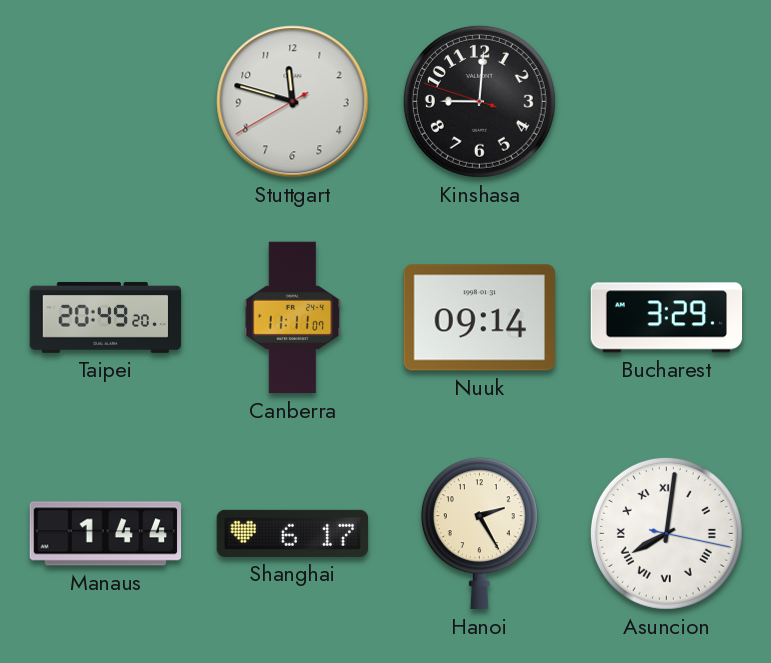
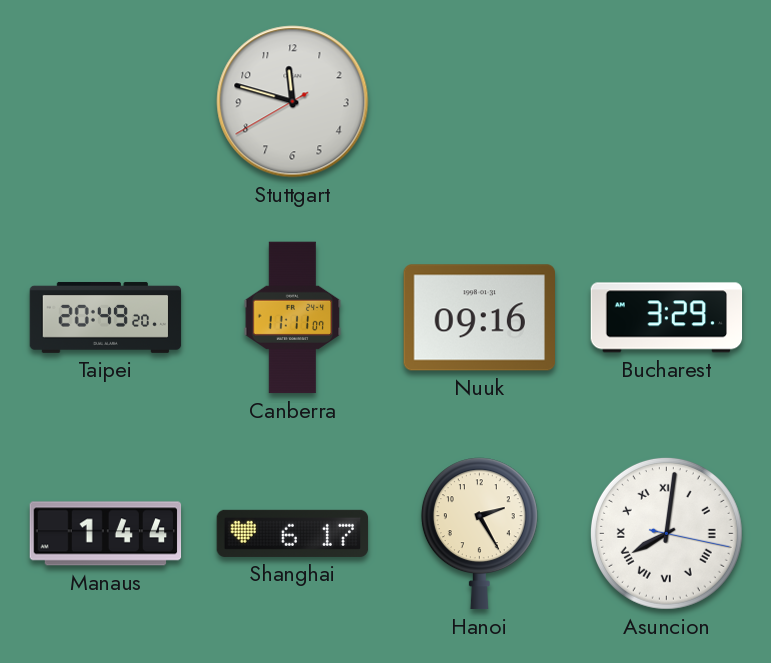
Kinshasa: 9:00 -> none
Nuuk: 09:14 -> 09:16
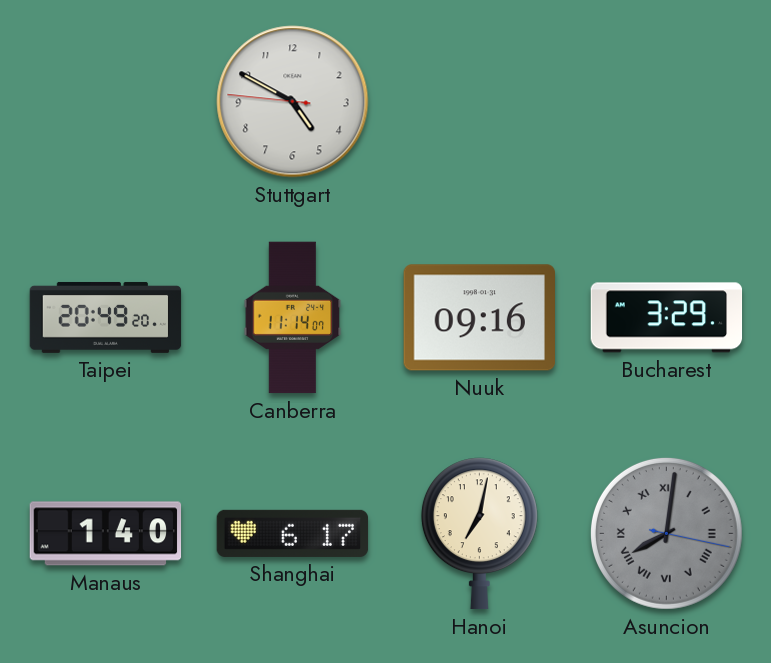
Stuttgart: 11:47 -> 4:49
Canberra: 11:11 -> 11:14
Manaus: 1:44 -> 1:40
Hanoi: 2:25 -> 7:02
Asuncion dial: white -> grey
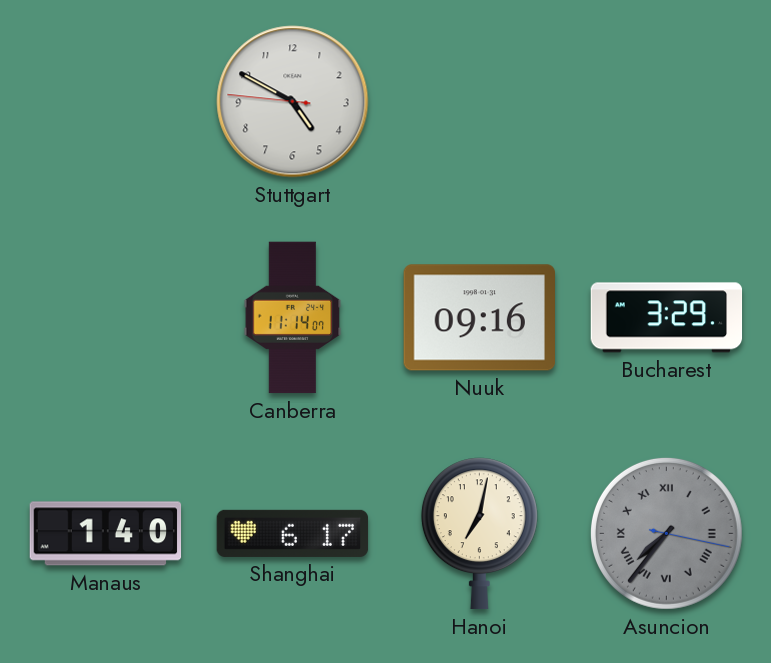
Taipei: 20:49 -> none
Asuncion: 8:01 -> 7:36
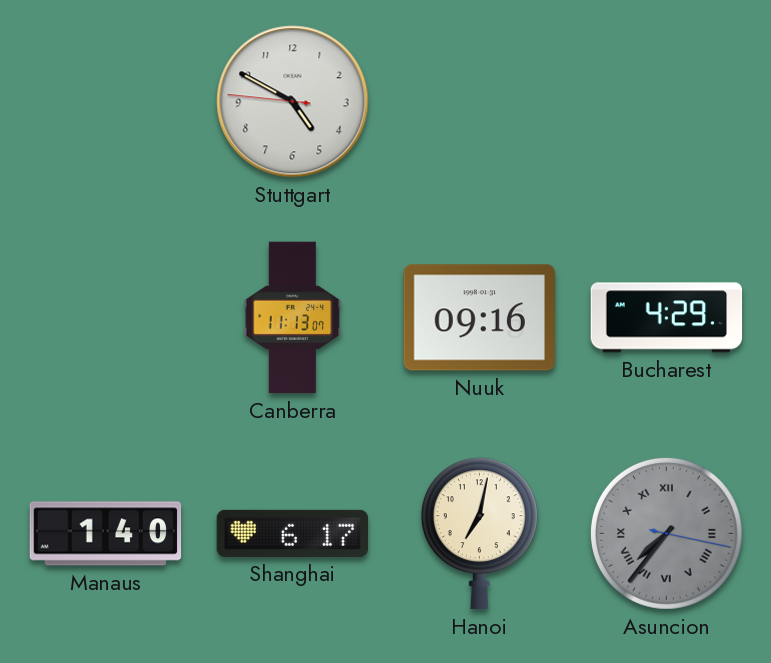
Canberra: 11:14 -> 11:13
Bucharest: 3:29 -> 4:29
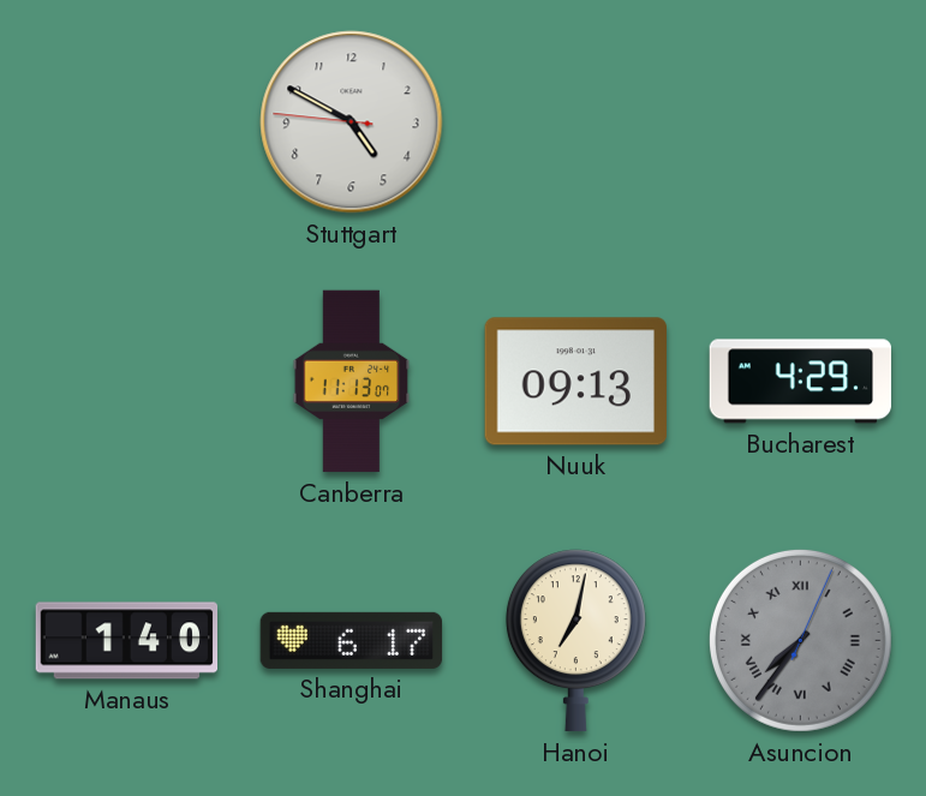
Nuuk: 09:16 -> 09:13
Asuncion: 7:36:17 -> 7:36:04
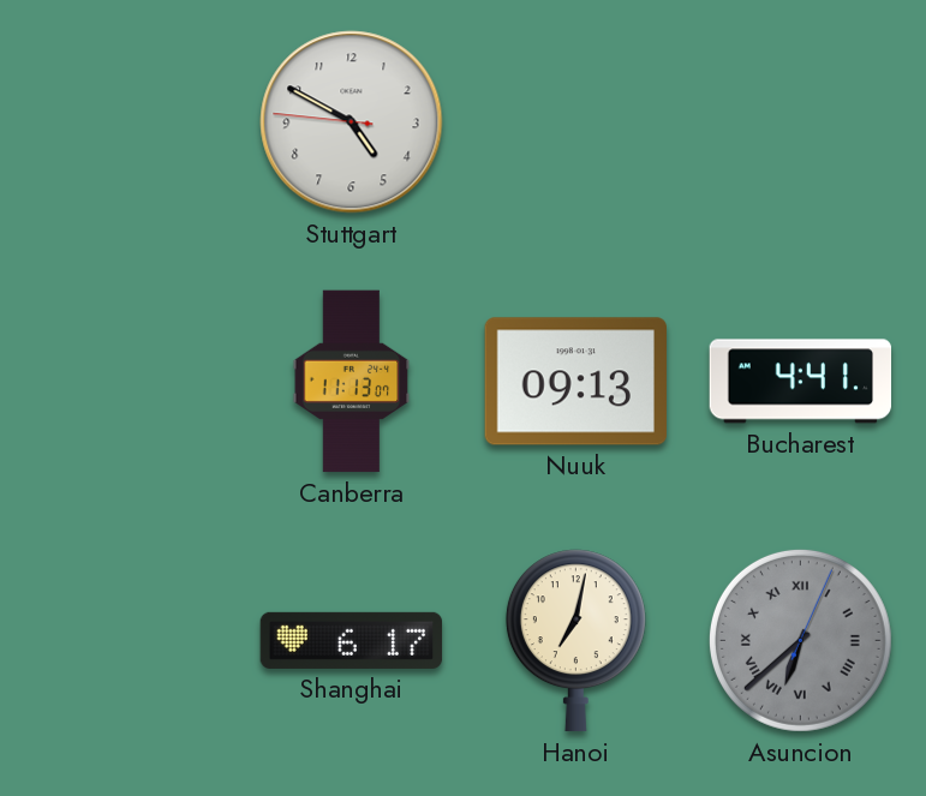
Bucharest: 4:29 -> 4:41
Manaus: 1:40 -> none
Asuncion: 7:36 -> 6:38
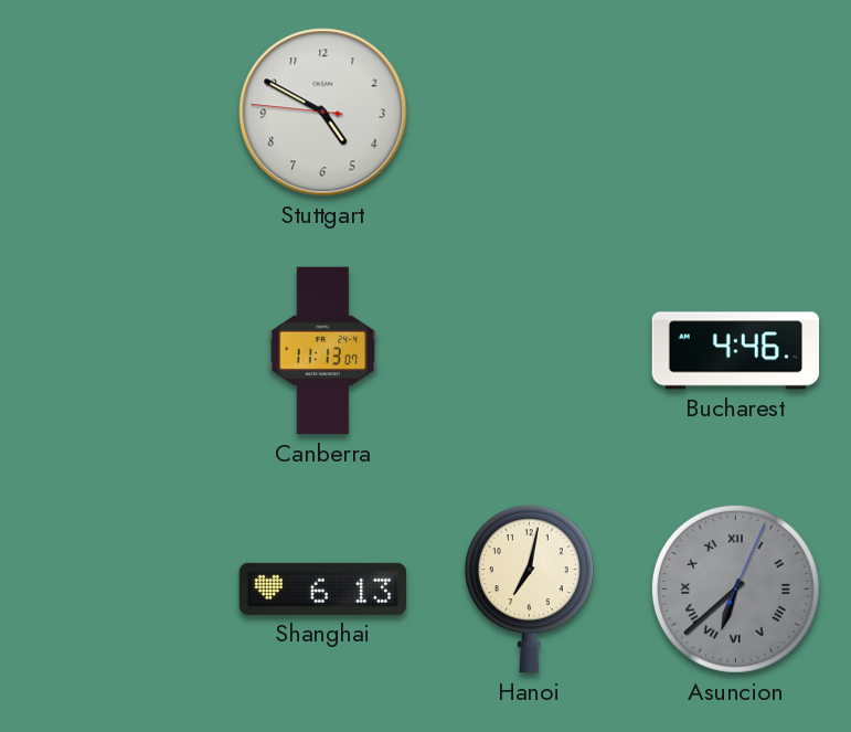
Nuuk: 09:13 -> none
Bucharest: 4:41 -> 4:46
Shanghai: 6:17 -> 6:13
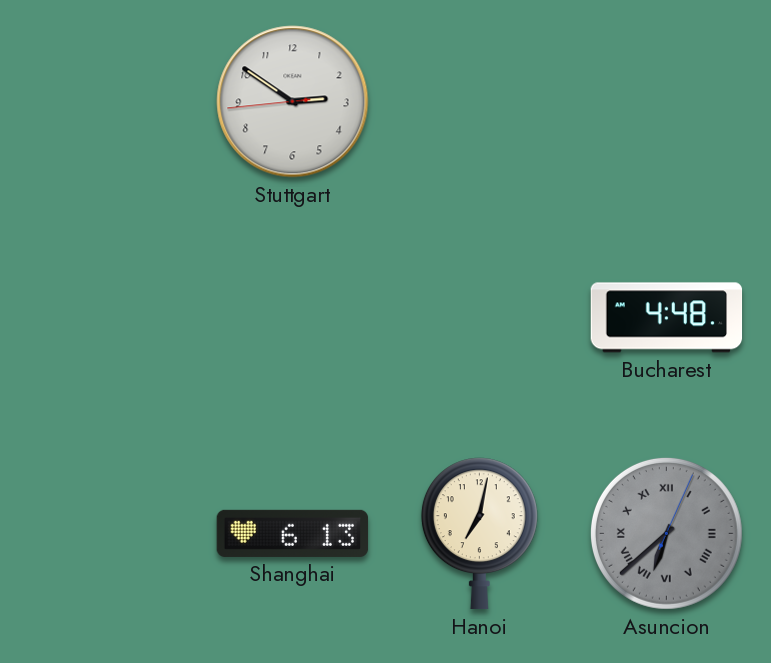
Stuttgart: 4:49 -> 2:50
Canberra: 11:13 -> none
Bucharest: 4:46 -> 4:48
